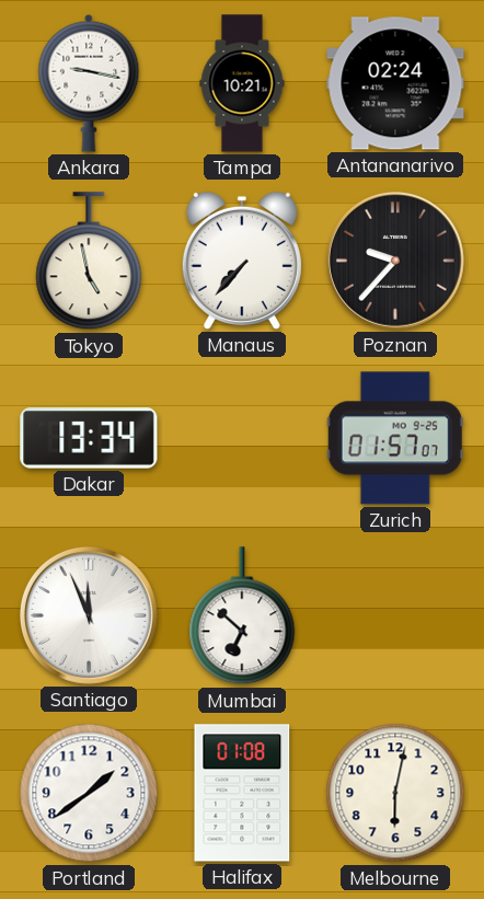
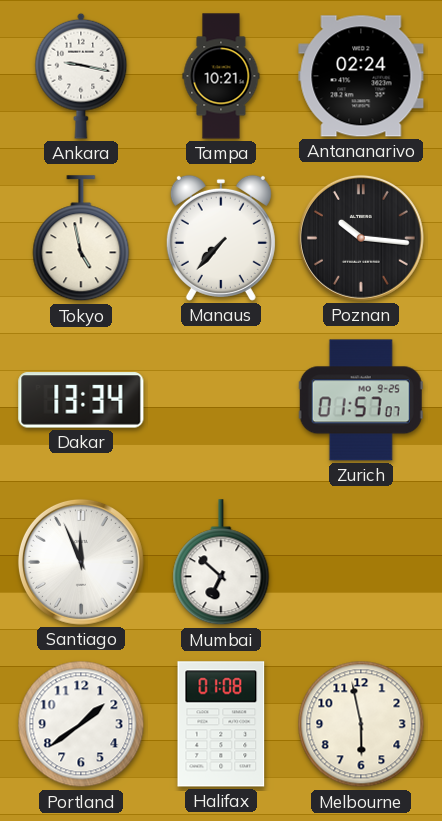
Poznan: 9:37 -> 10:16
Melbourne: 6:02 -> 5:58
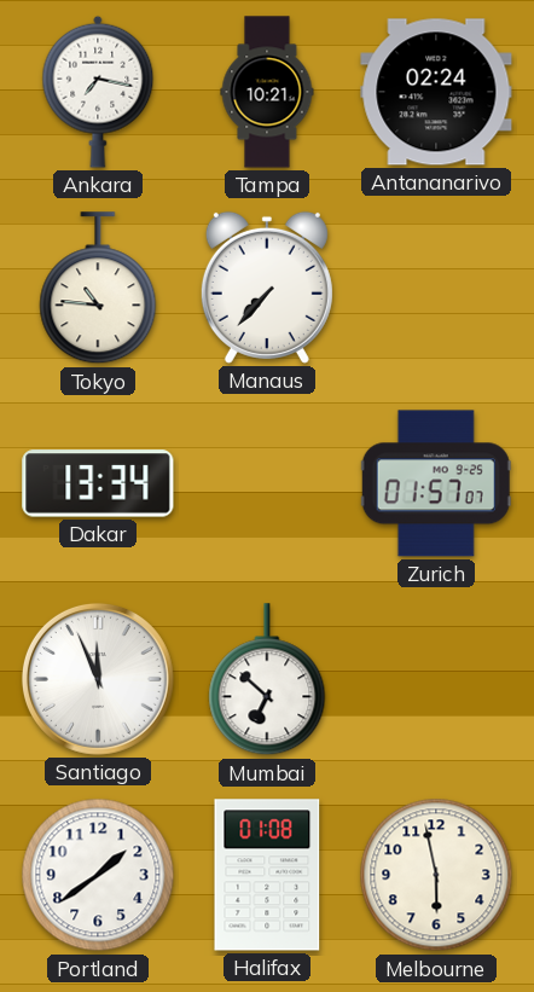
Ankara: 9:17 -> 7:17
Tokyo: 4:58 -> 10:46
Poznan: 10:16 -> none
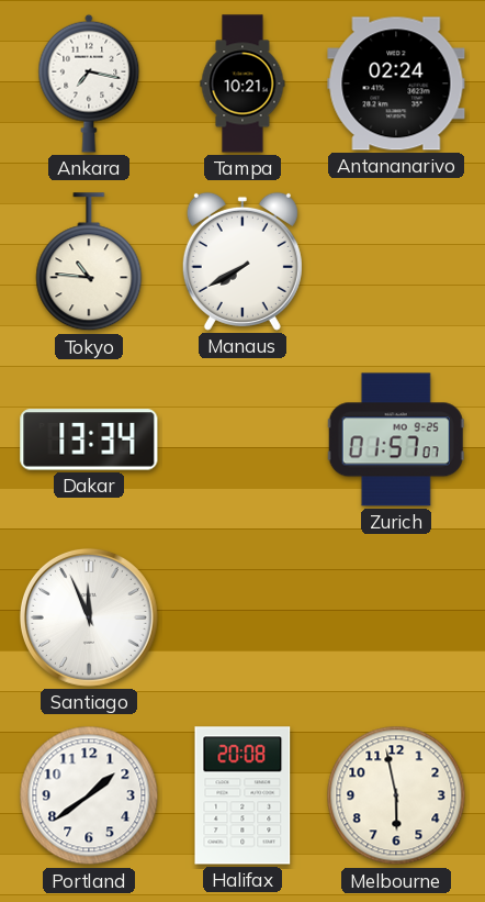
Manaus: 7:37 -> 7:40
Mumbai: 6:52 -> none
Halifax: 01:08 -> 20:08
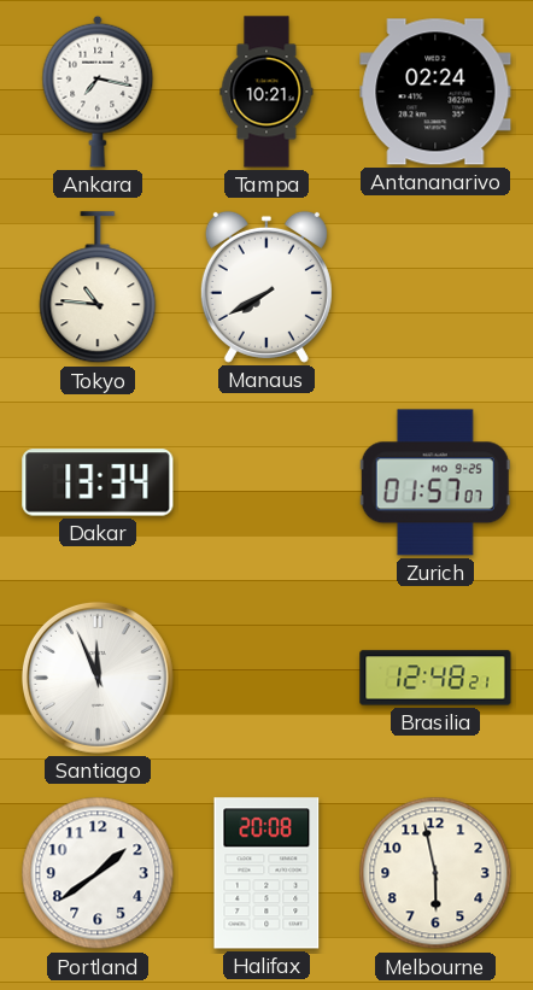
Brasilia: none -> 12:48
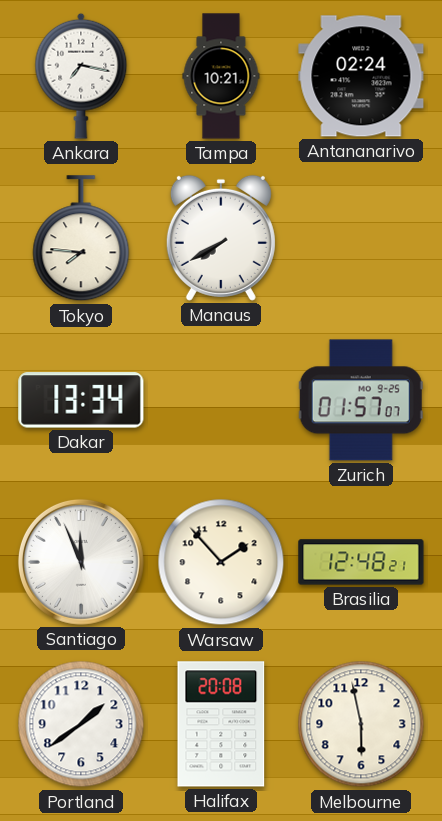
Tokyo: 10:46 -> 7:46
Warsaw: none -> 1:53
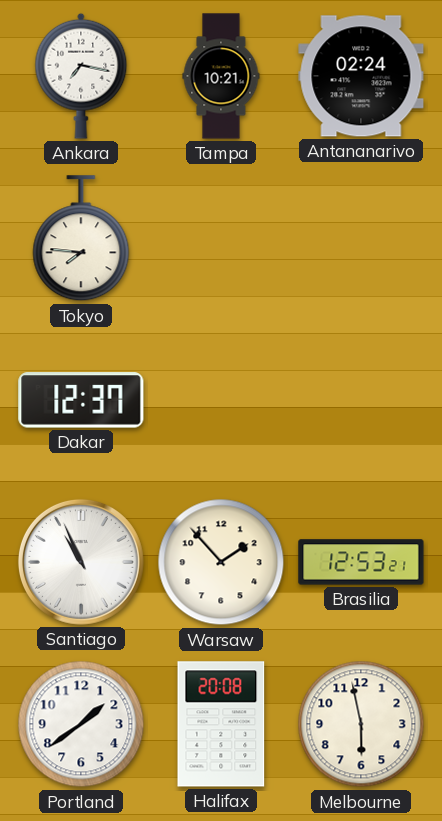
Manaus: 7:40 -> none
Dakar: 13:34 -> 12:37
Zurich: 01:57 -> none
Santiago: 11:56 -> 10:56
Brasilia: 12:48 -> 12:53
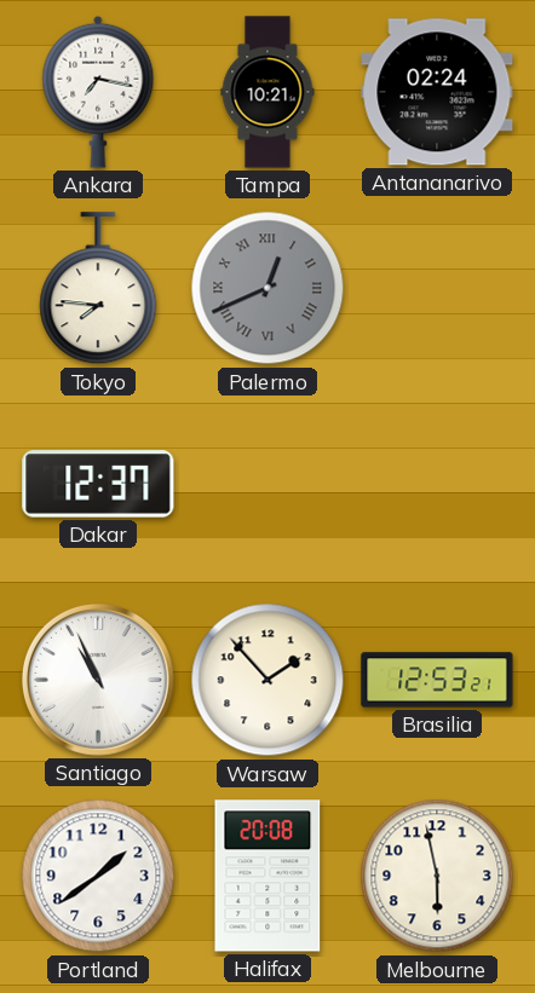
Palermo: none -> 12:41
